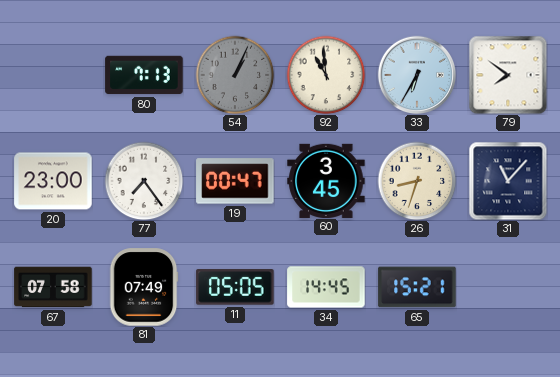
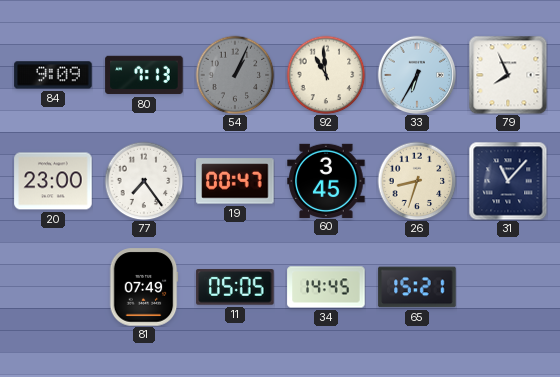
84: none -> 9:09
79: 7:51 -> 7:56
67: 07:58 -> none
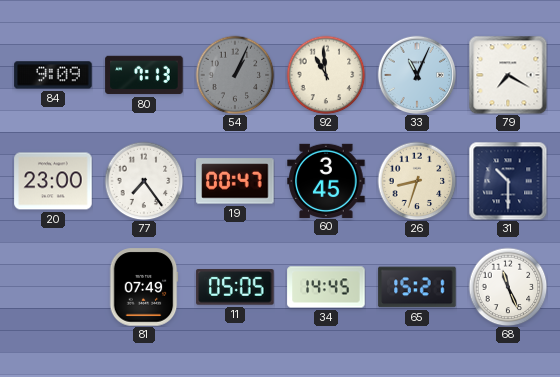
33: 6:35 -> 11:04
79: 7:56 -> 7:20
31: 11:07 -> 10:30
68: none -> 11:26
